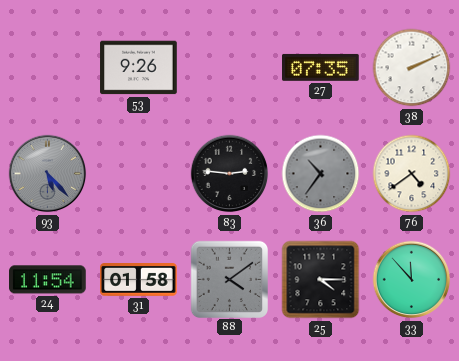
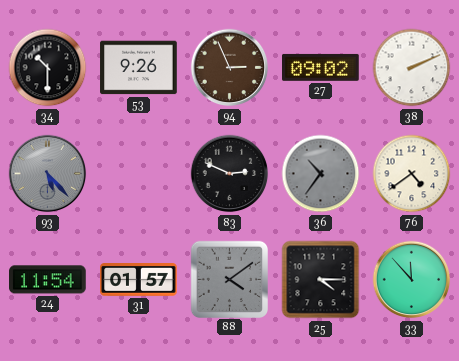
34: none -> 10:30
94: none -> 2:56
27: 07:35 -> 09:02
83: 2:46 -> 2:49
31: 01:58 -> 01:57
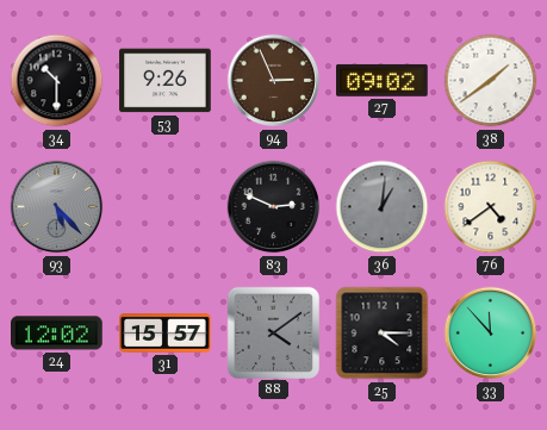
38: 2:11 -> 1:39
36: 10:36 -> 1:01
24: 11:54 -> 12:02
31: 01:57 -> 15:57
